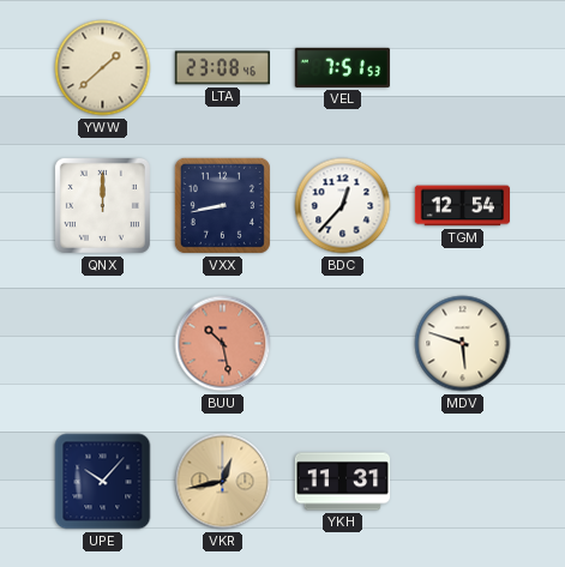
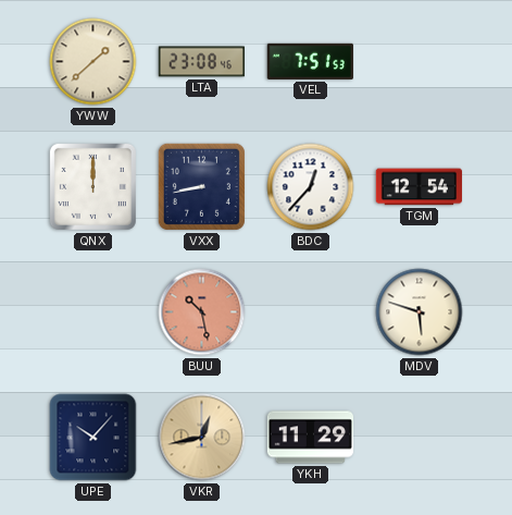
YKH: 11:31 -> 11:29
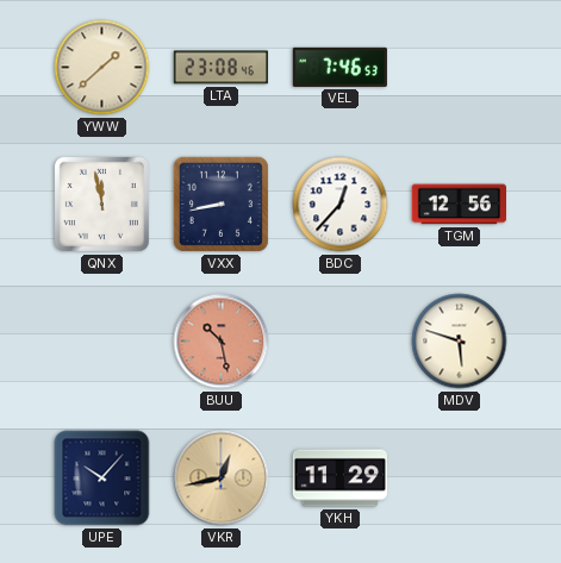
VEL: 7:51 -> 7:46
QNX: 12:00 -> 11:58
TGM: 12:54 -> 12:56
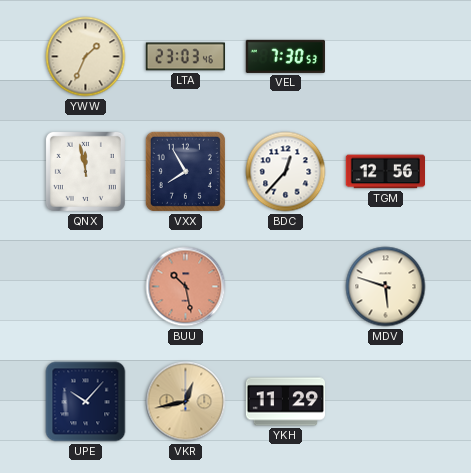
YWW: 1:38 -> 1:34
LTA: 23:08 -> 23:03
VEL: 7:46 -> 7:30
VXX: 8:43 -> 7:55
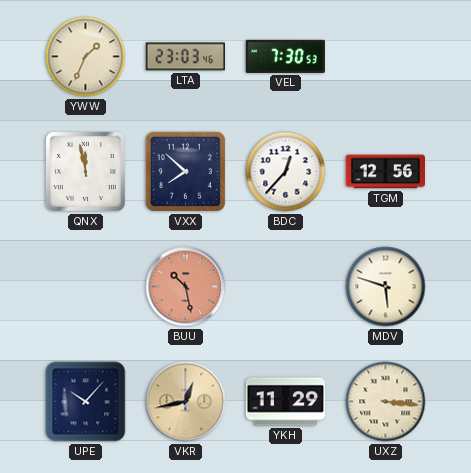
VXX: 7:55 -> 7:52
UXZ: none -> 3:16
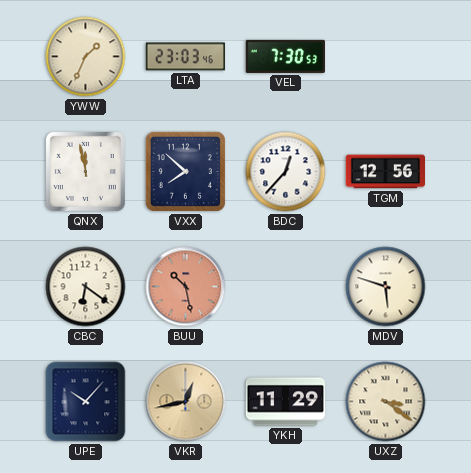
CBC: none -> 6:21
UXZ: 3:16 -> 3:21
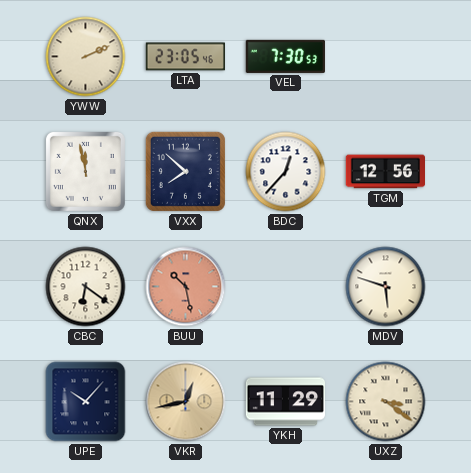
YWW: 1:34 -> 2:11
LTA: 23:03 -> 23:05
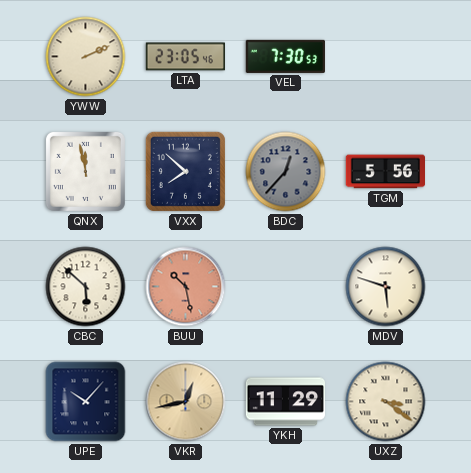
BDC dial: white -> grey
TGM: 12:56 -> 5:56
CBC: 6:21 -> 5:52
